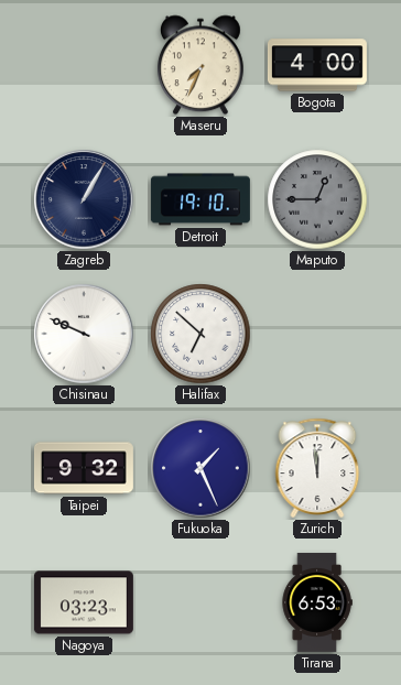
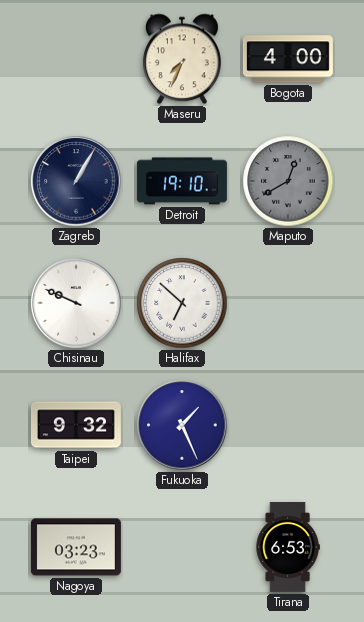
Maputo: 12:45 -> 12:40
Zurich: 11:59 -> none
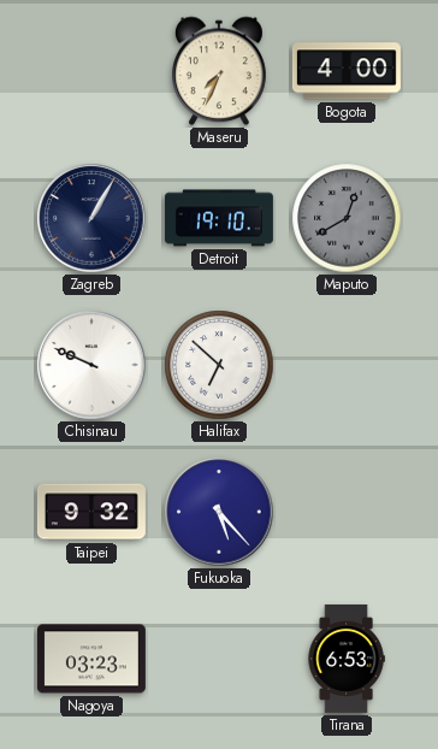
Fukuoka: 1:26 -> 5:23
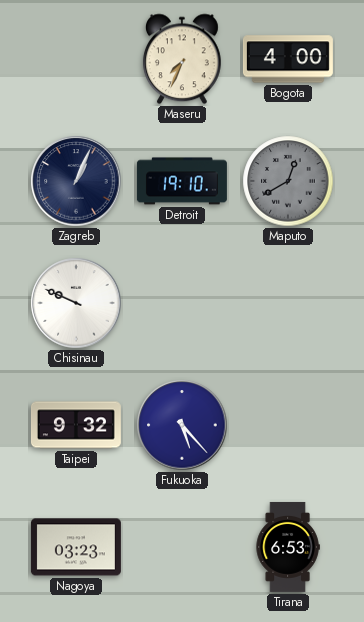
Zagreb: 1:05 -> 1:04
Halifax: 6:52 -> none
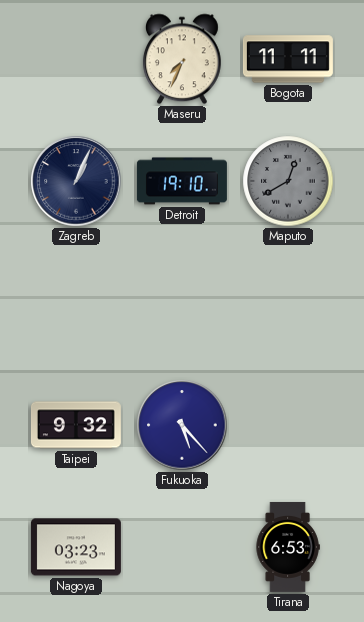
Bogota: 4:00 -> 11:11
Chisinau: 9:49 -> none
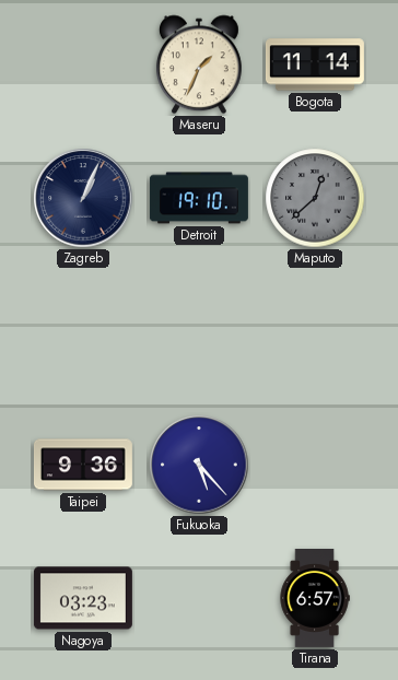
Maseru: 7:34 -> 1:34
Bogota: 11:11 -> 11:14
Maputo: 12:40 -> 12:38
Taipei: 9:32 -> 9:36
Tirana: 6:53 -> 6:57
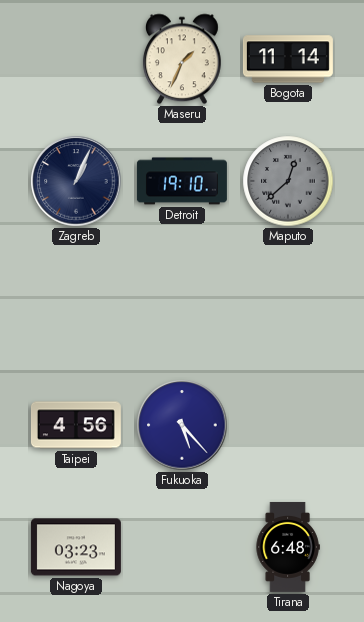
Taipei: 9:36 -> 4:56
Tirana: 6:57 -> 6:48
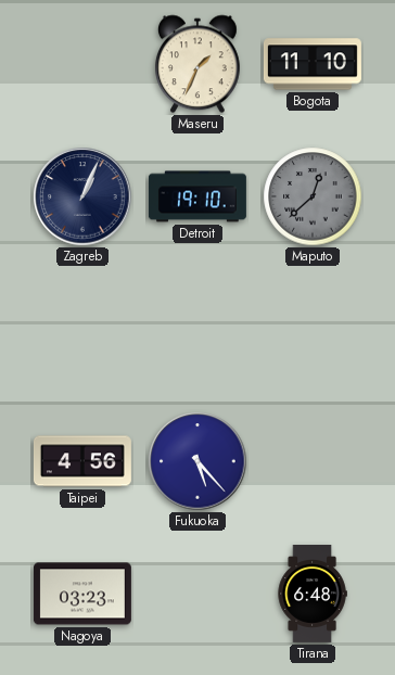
Bogota: 11:14 -> 11:10
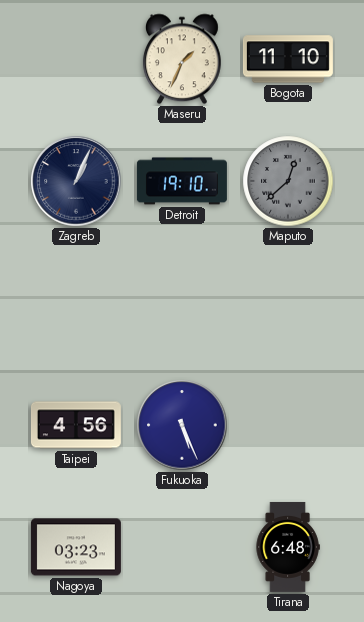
Fukuoka: 5:23 -> 5:26
